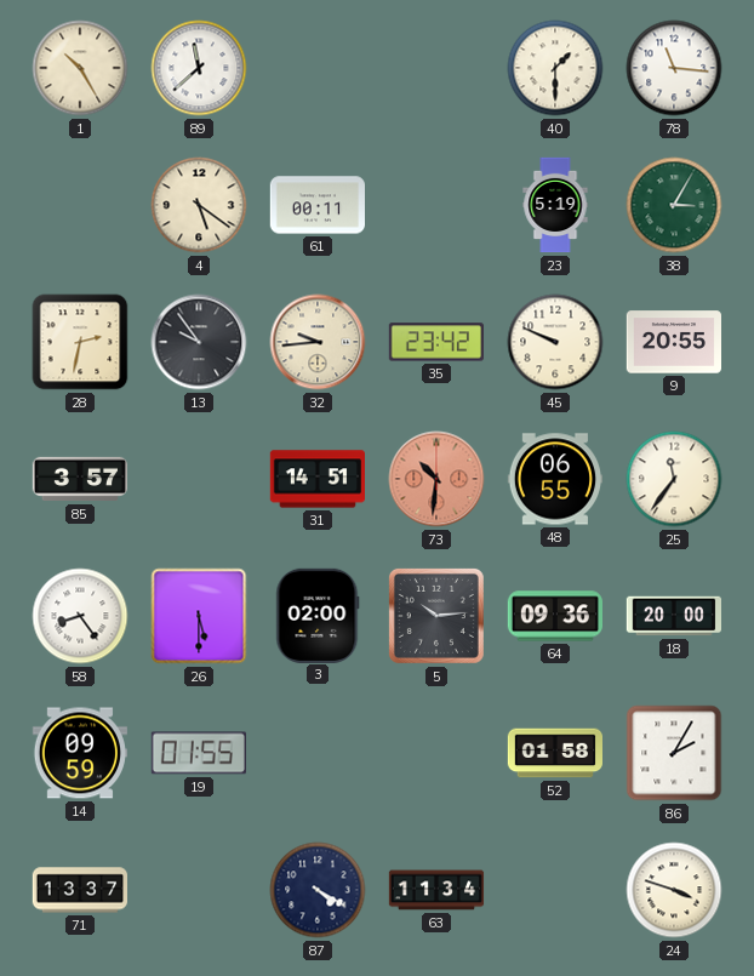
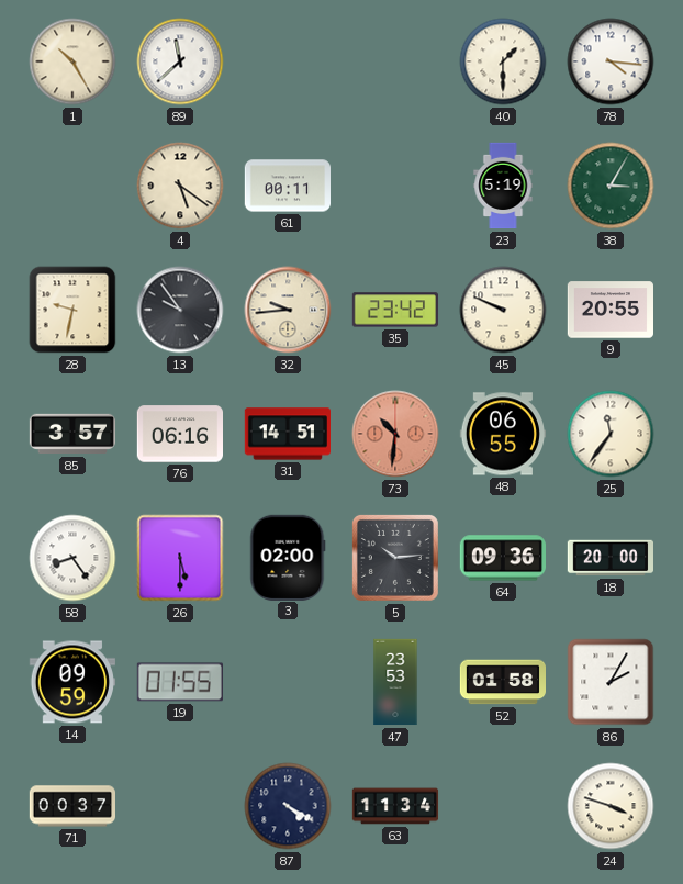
78: 11:16 -> 4:16
28: 2:32 -> 9:32
76: none -> 06:16
47: none -> 23:53
71: 13:37 -> 00:37
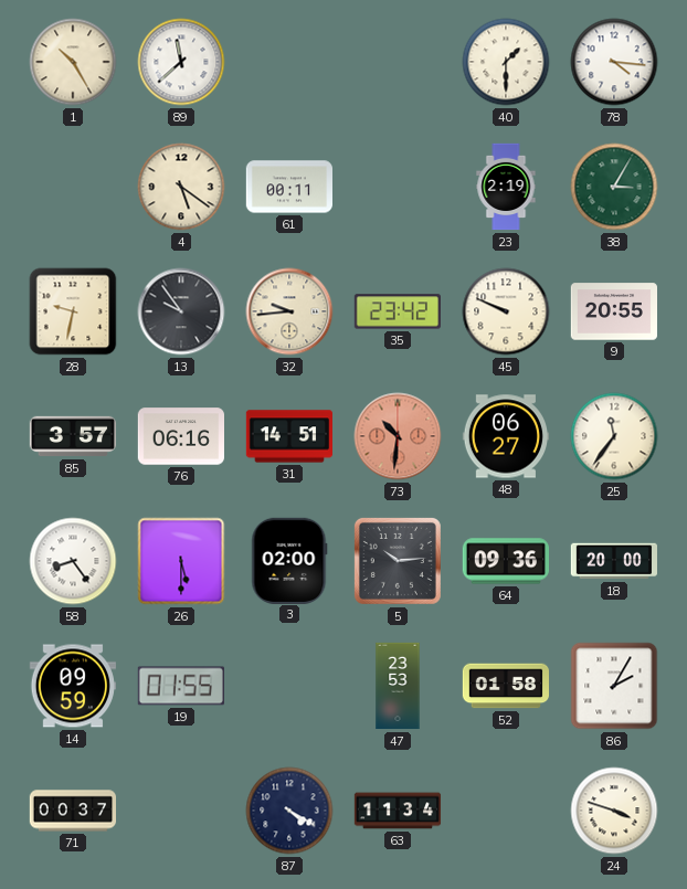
23: 5:19 -> 2:19
48: 06:55 -> 06:27
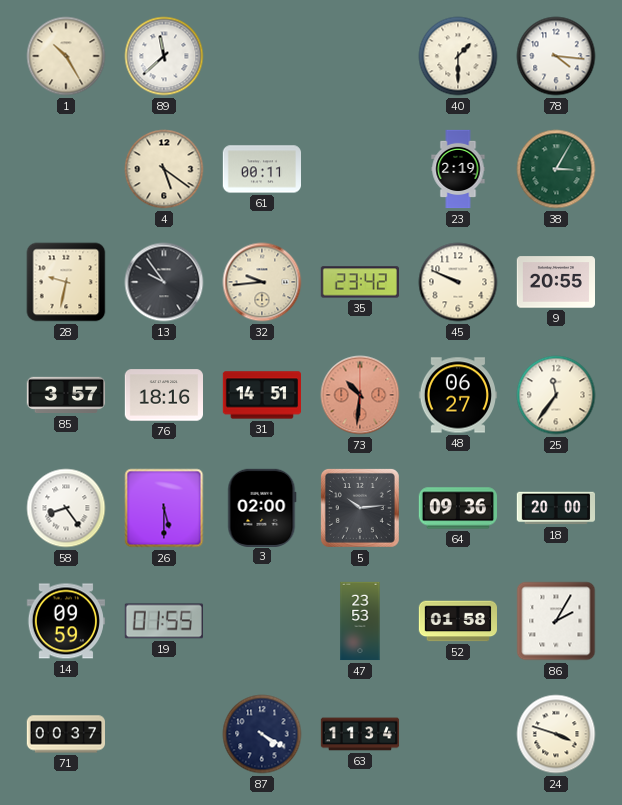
76: 06:16 -> 18:16
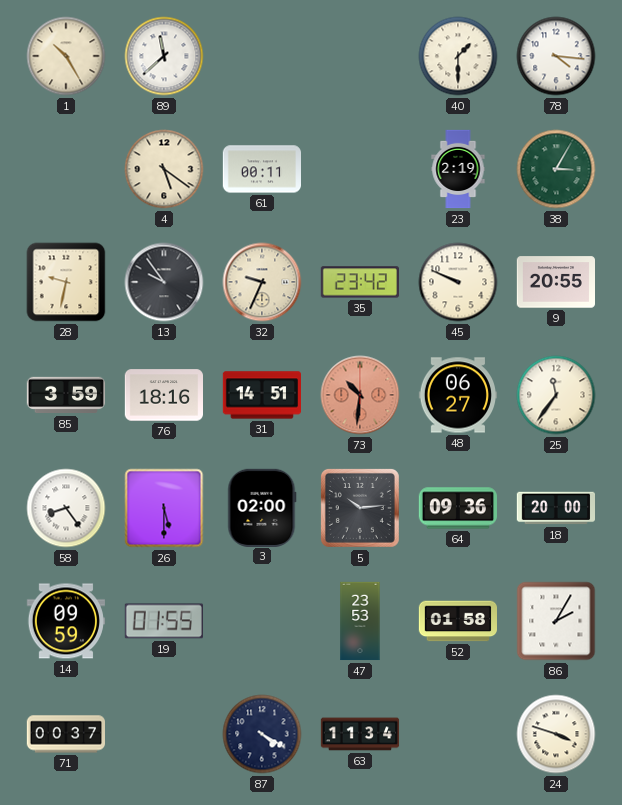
32: 9:44 -> 9:34
85: 3:57 -> 3:59
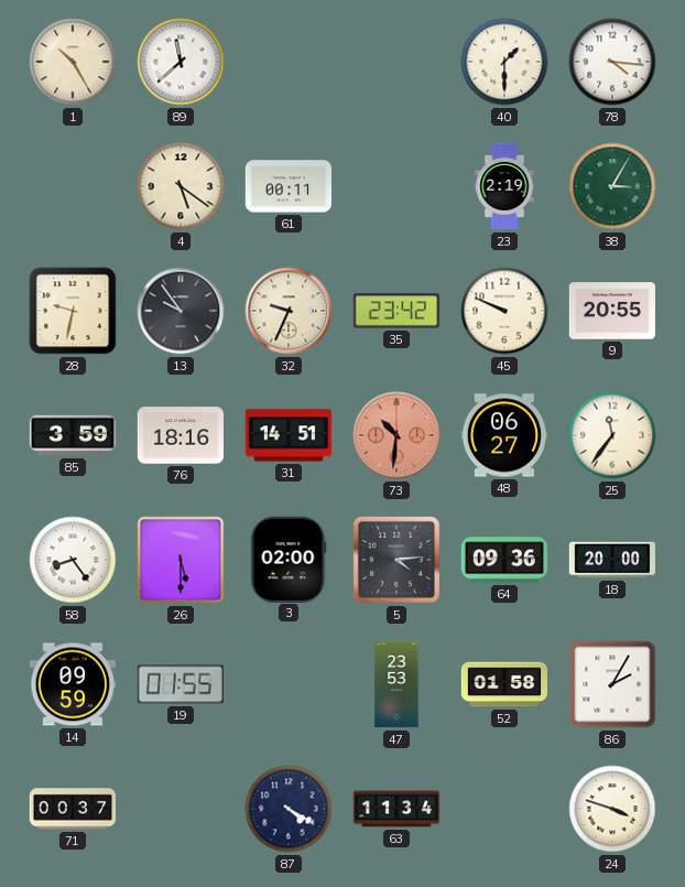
5: 10:14 -> 4:14
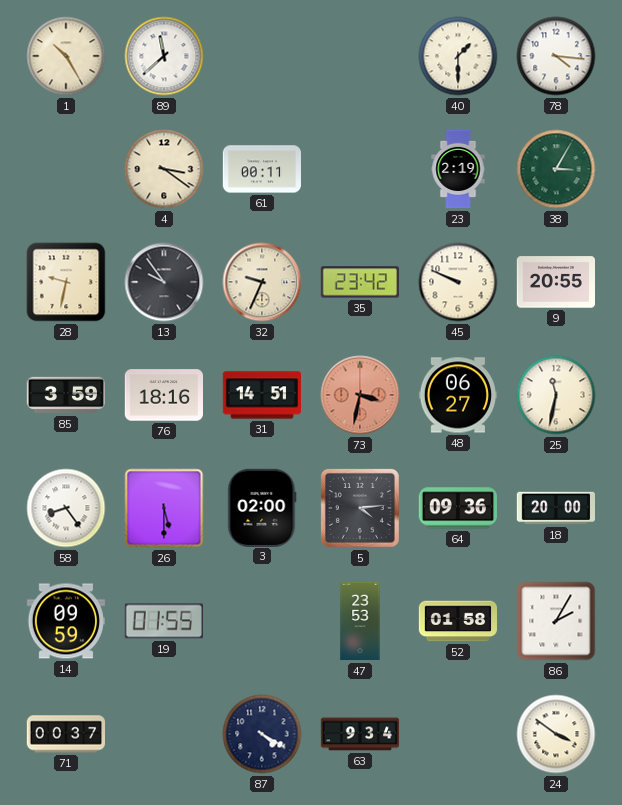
4: 5:21 -> 3:21
73: 10:31 -> 3:32
25: 11:36 -> 11:32
63: 11:34 -> 9:34
24: 3:48 -> 3:51
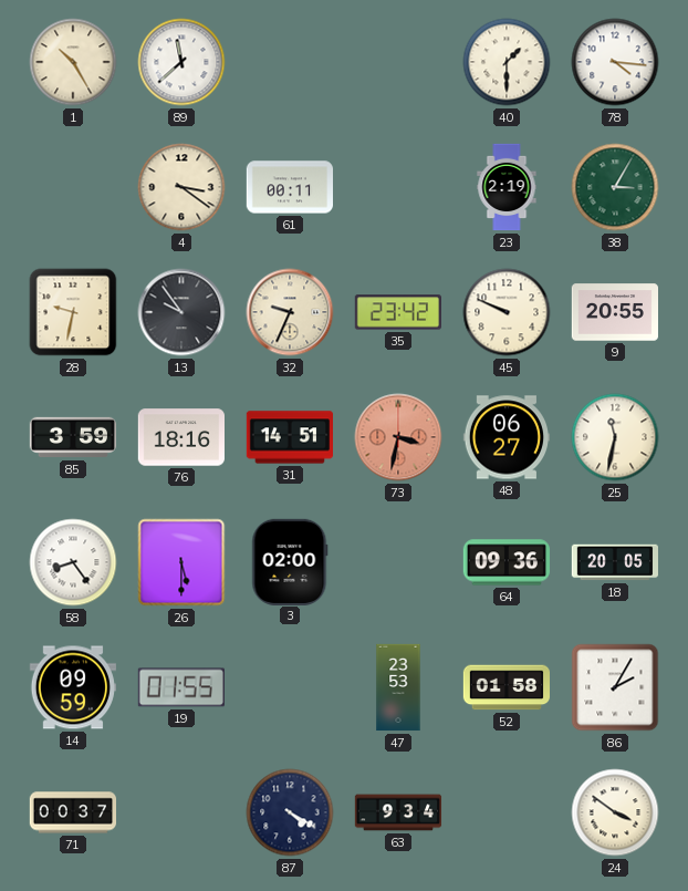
5: 4:14 -> none
18: 20:00 -> 20:05
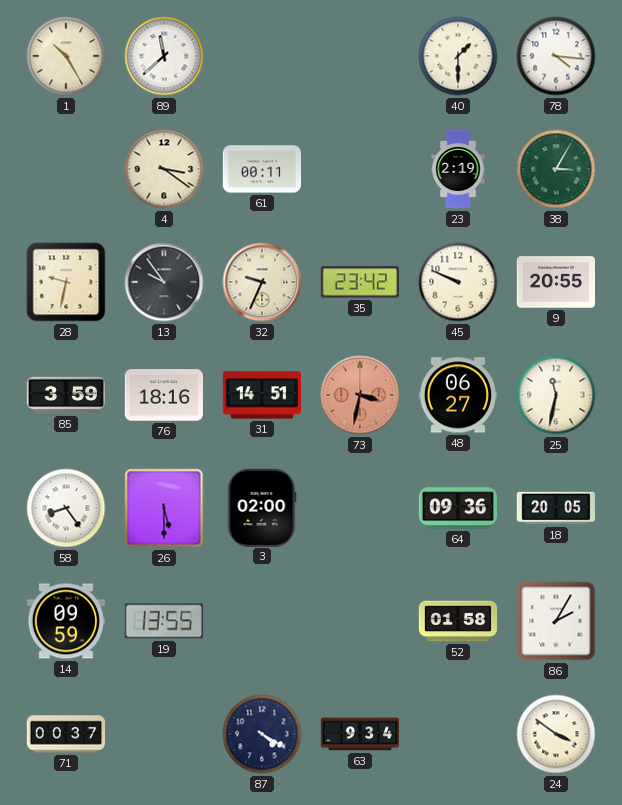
19: 01:55 -> 13:55
47: 23:53 -> none
